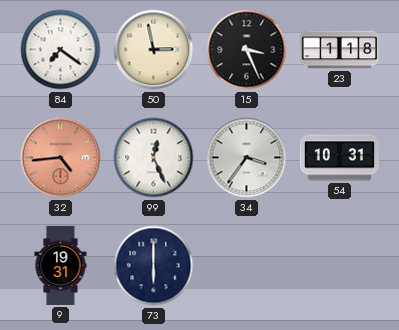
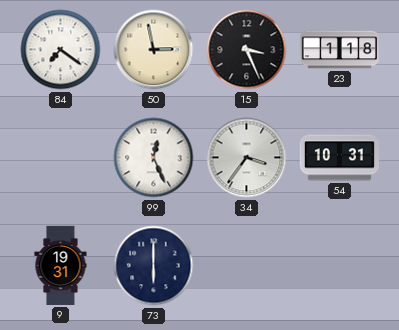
32: 4:44 -> none
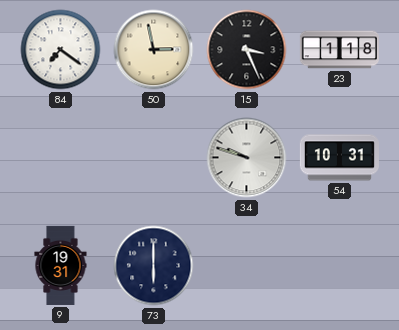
99: 12:26 -> none
34: 3:36 -> 9:48
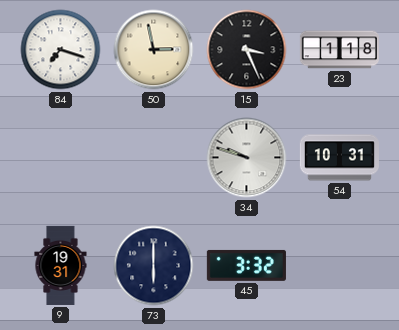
84: 7:21 -> 7:18
45: none -> 3:32
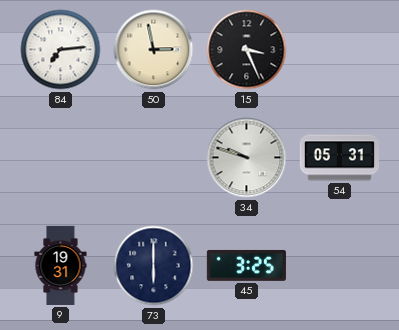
84: 7:18 -> 7:14
23: 1:18 -> none
54: 10:31 -> 05:31
45: 3:32 -> 3:25
